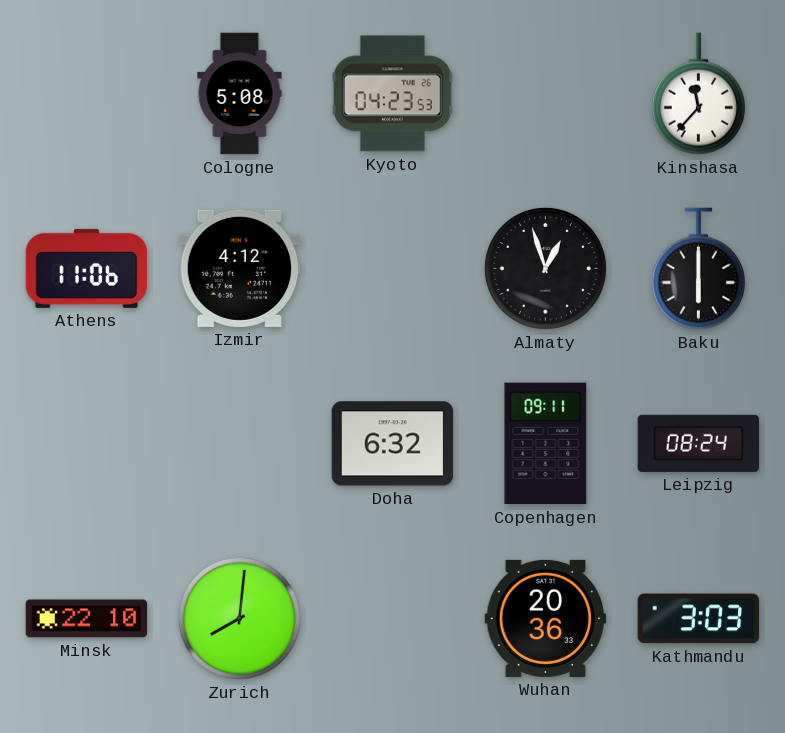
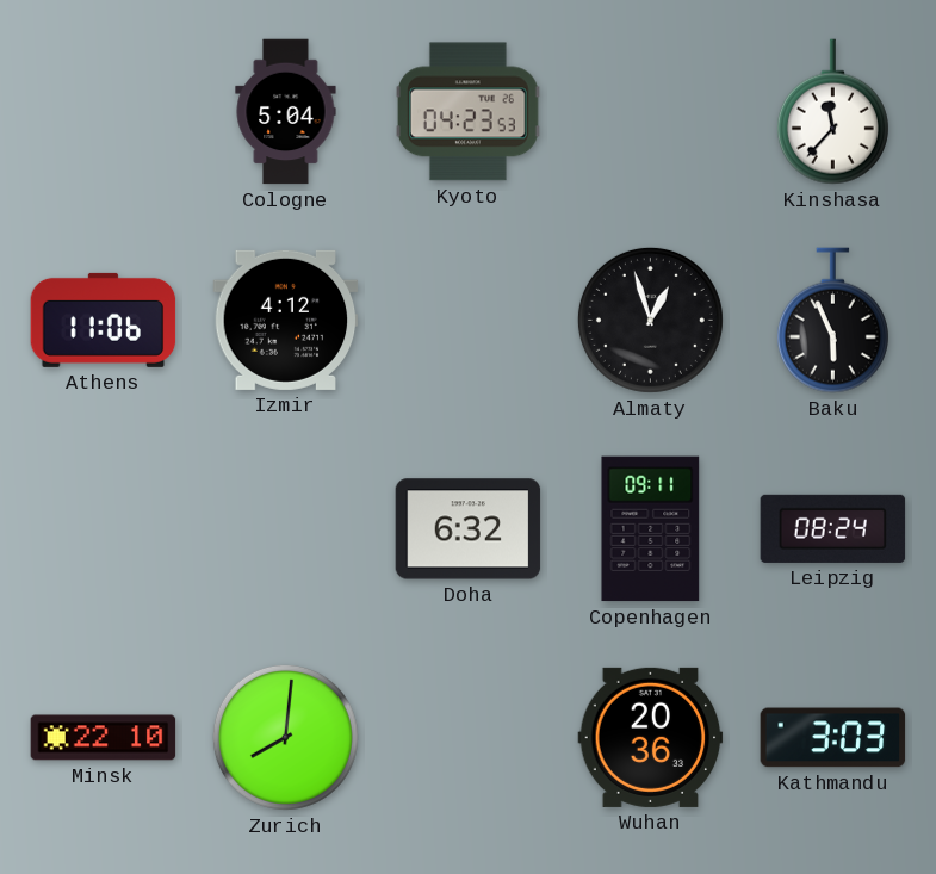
Cologne: 5:08 -> 5:04
Baku: 6:00 -> 5:56
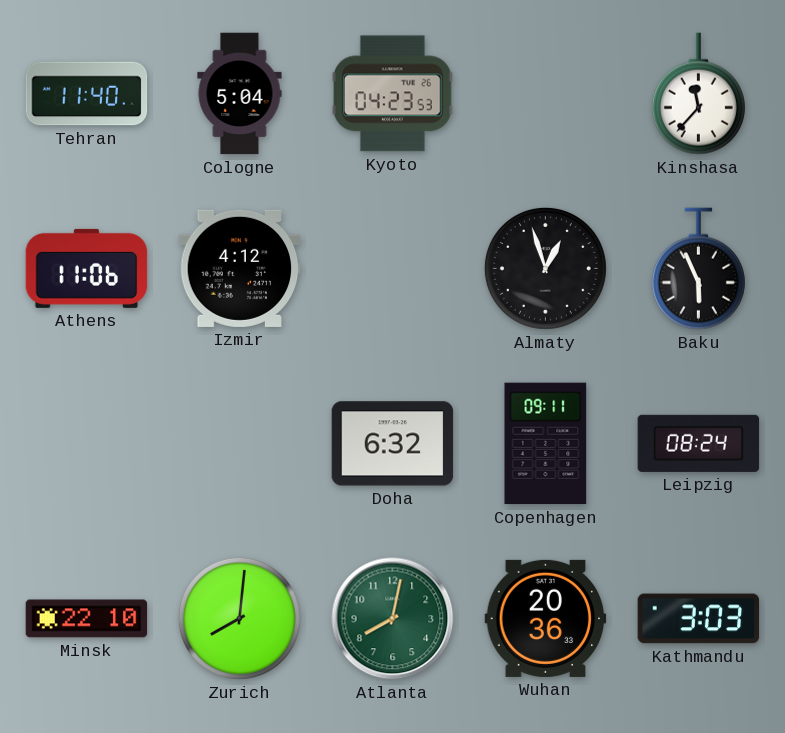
Tehran: none -> 11:40
Atlanta: none -> 8:02
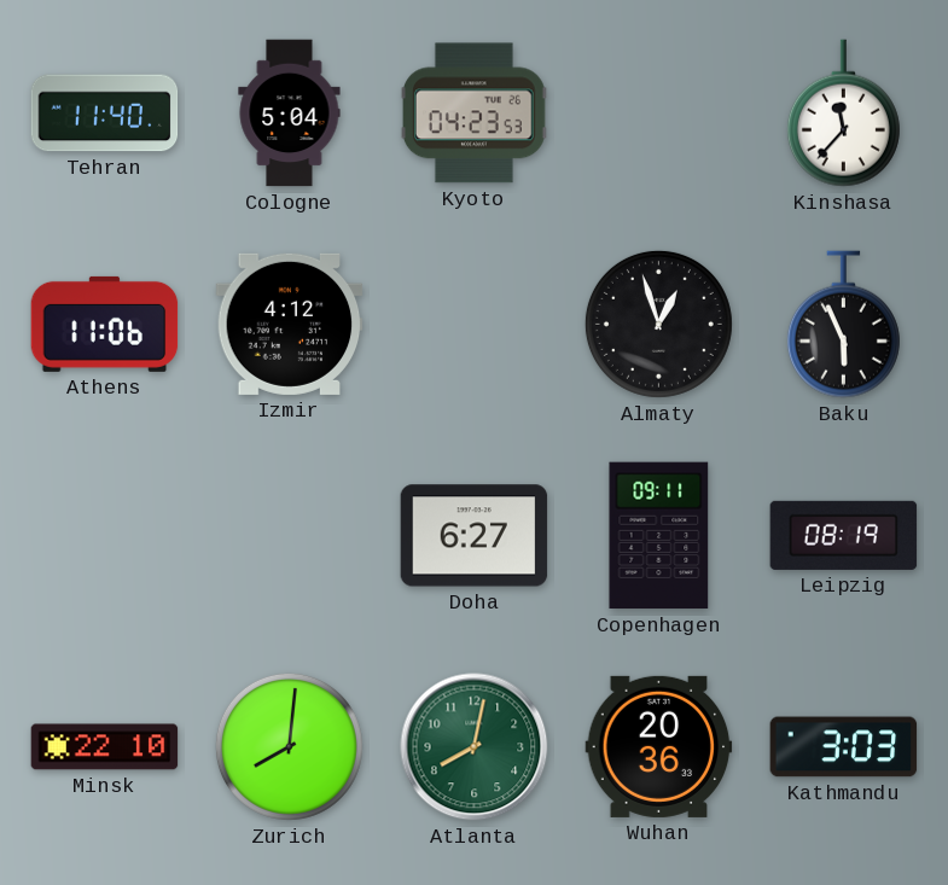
Doha: 6:32 -> 6:27
Leipzig: 08:24 -> 08:19
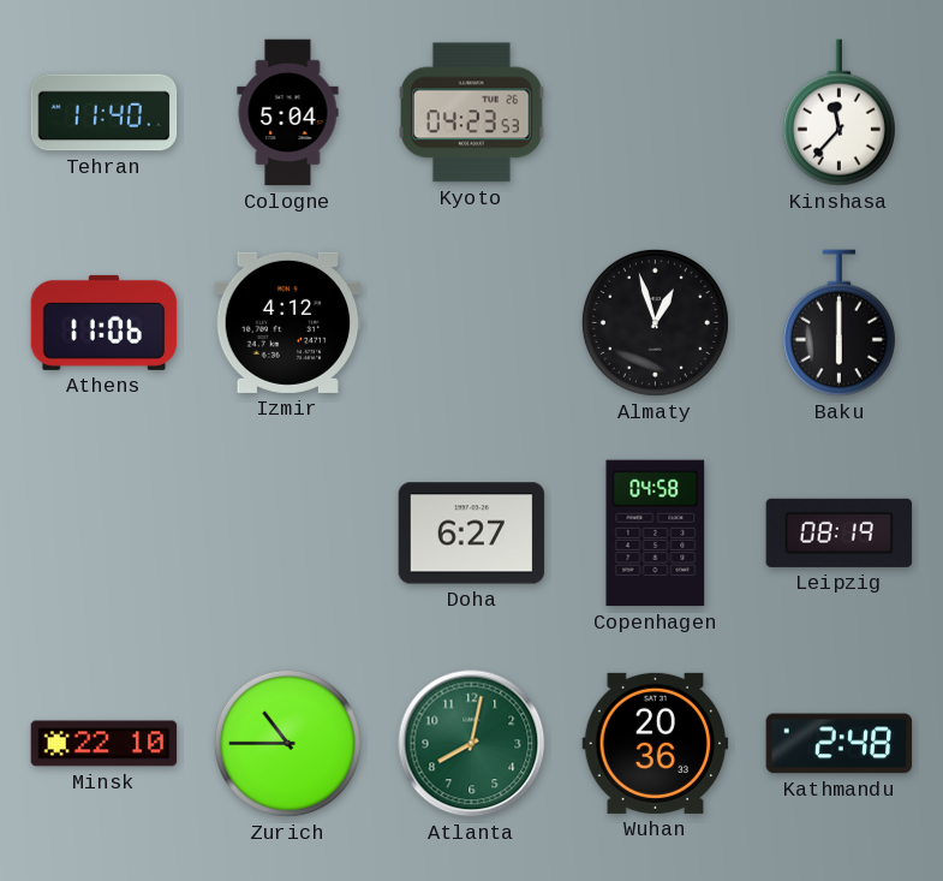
Baku: 5:56 -> 6:00
Copenhagen: 09:11 -> 04:58
Zurich: 8:01 -> 10:45
Kathmandu: 3:03 -> 2:48
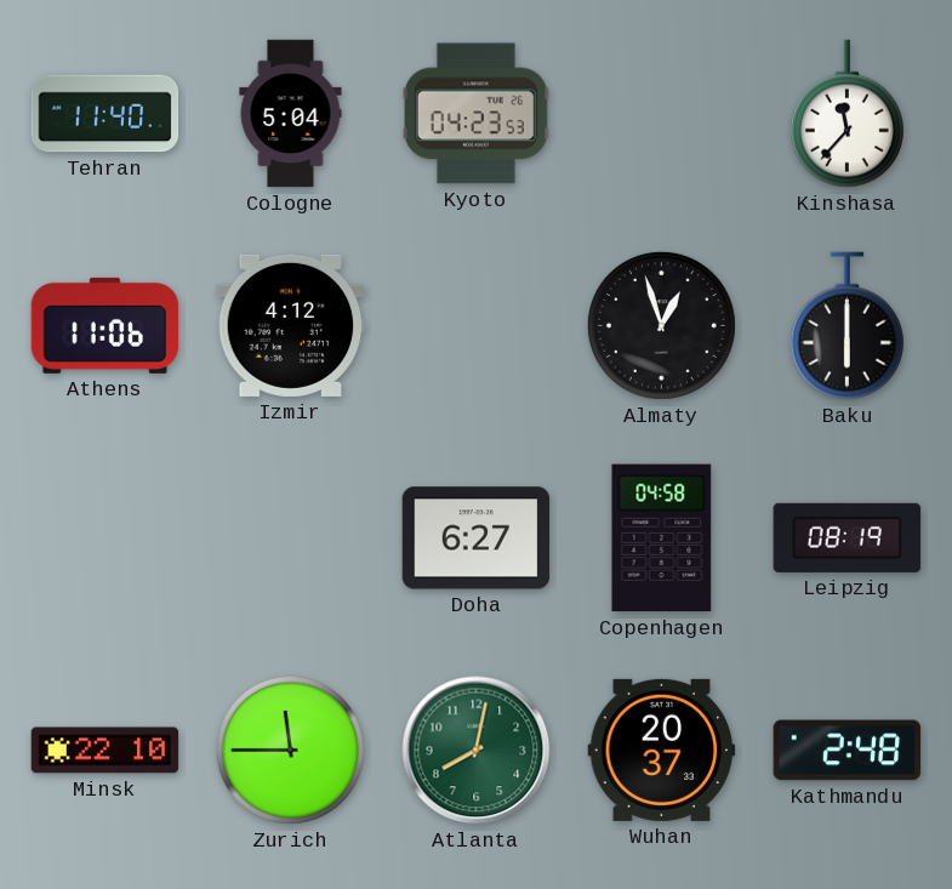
Zurich: 10:45 -> 11:45
Wuhan: 20:36 -> 20:37
